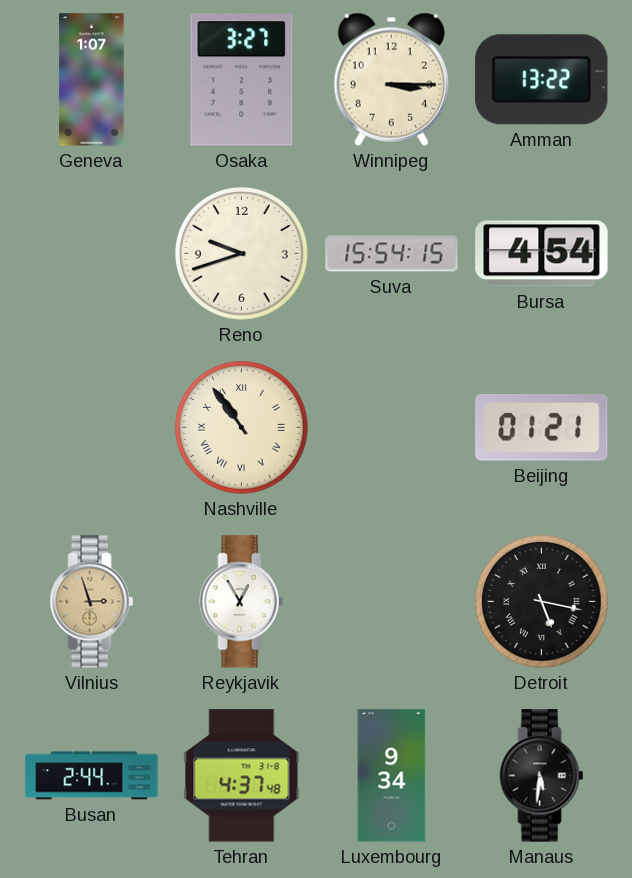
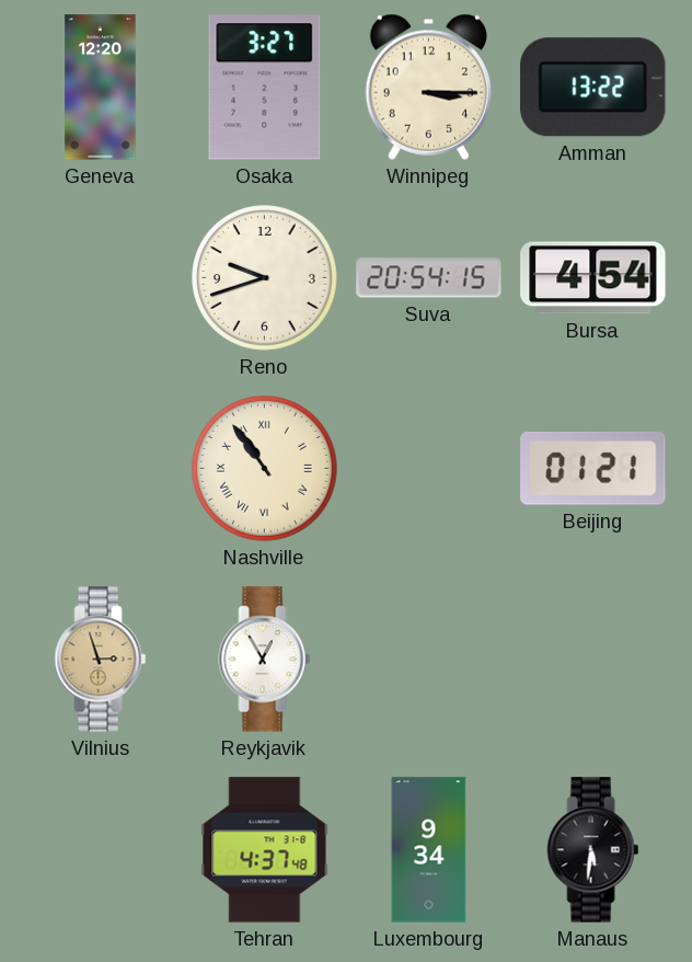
Geneva: 1:07 -> 12:20
Suva: 15:54 -> 20:54
Detroit: 5:17 -> none
Busan: 2:44 -> none
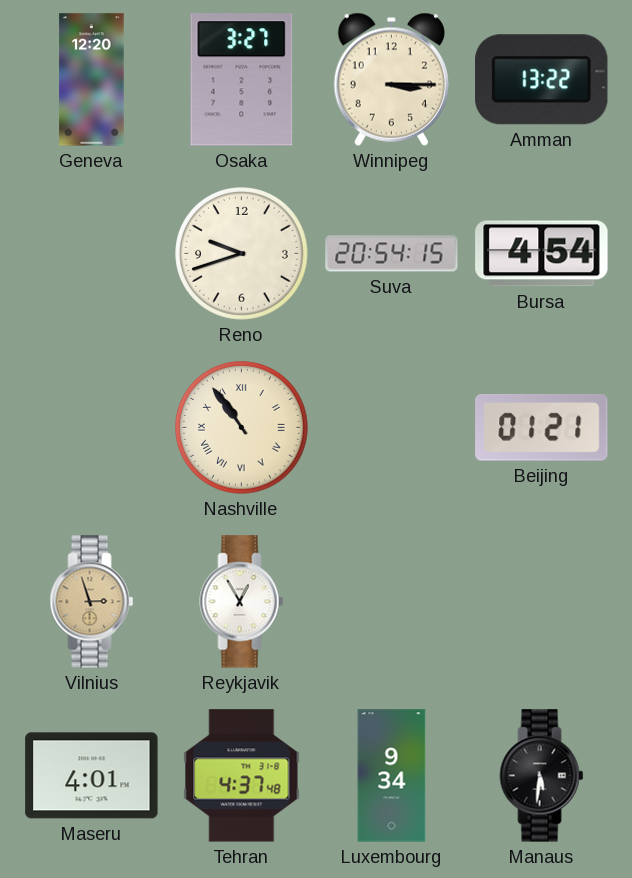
Maseru: none -> 4:01
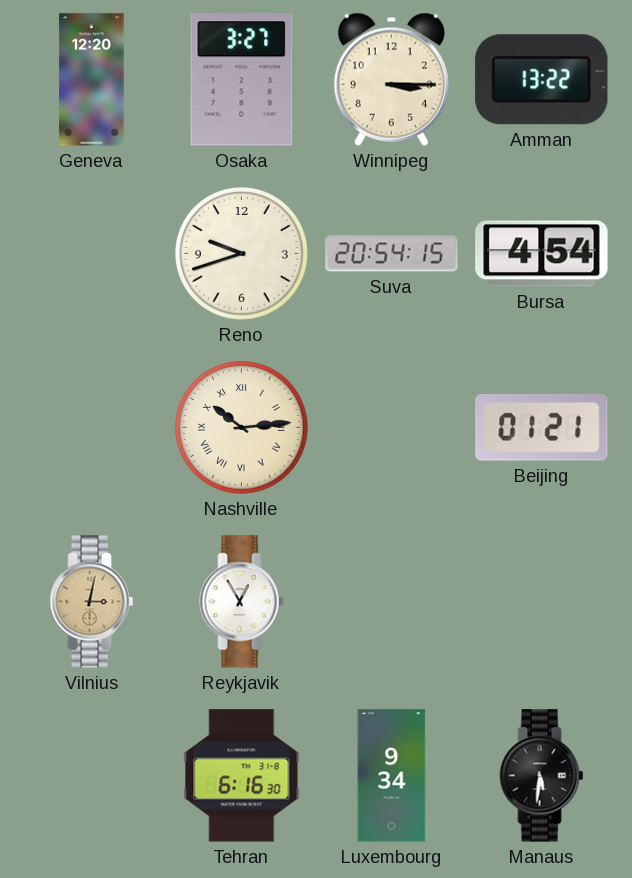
Nashville: 10:54 -> 10:14
Vilnius: 2:57 -> 3:02
Maseru: 4:01 -> none
Tehran: 4:37 -> 6:16
